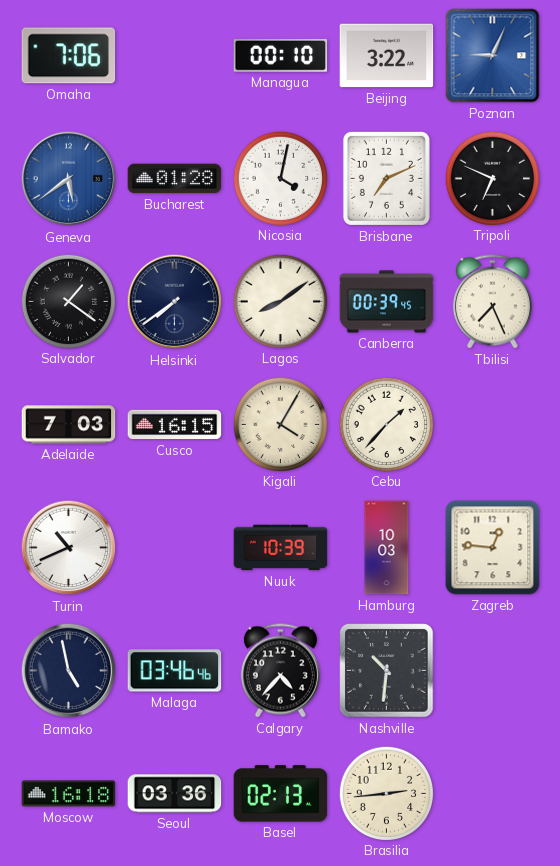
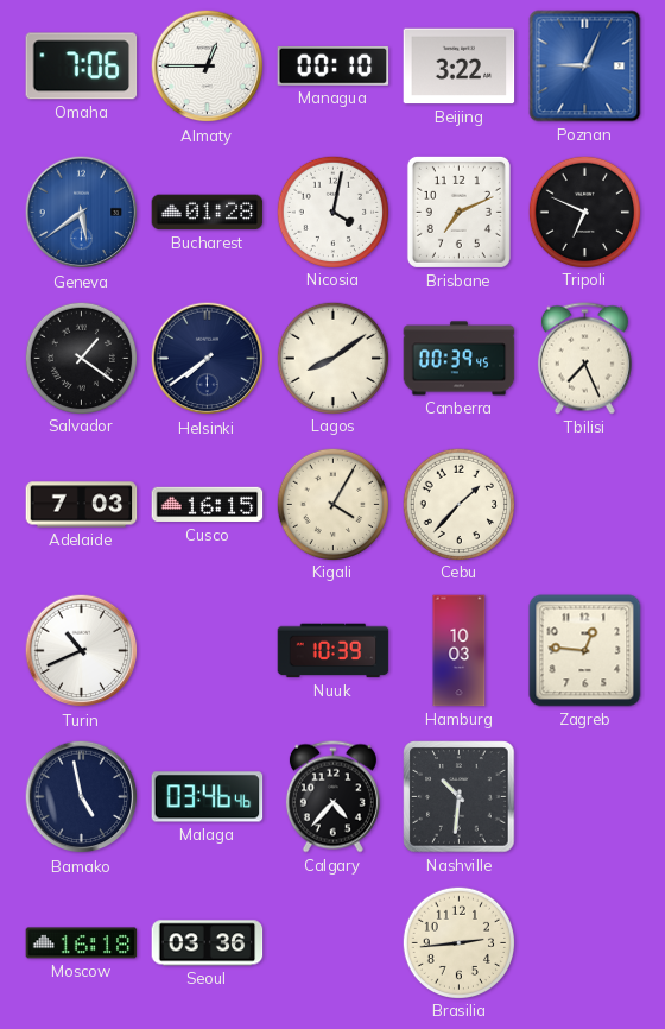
Almaty: none -> 12:45
Basel: 02:13 -> none
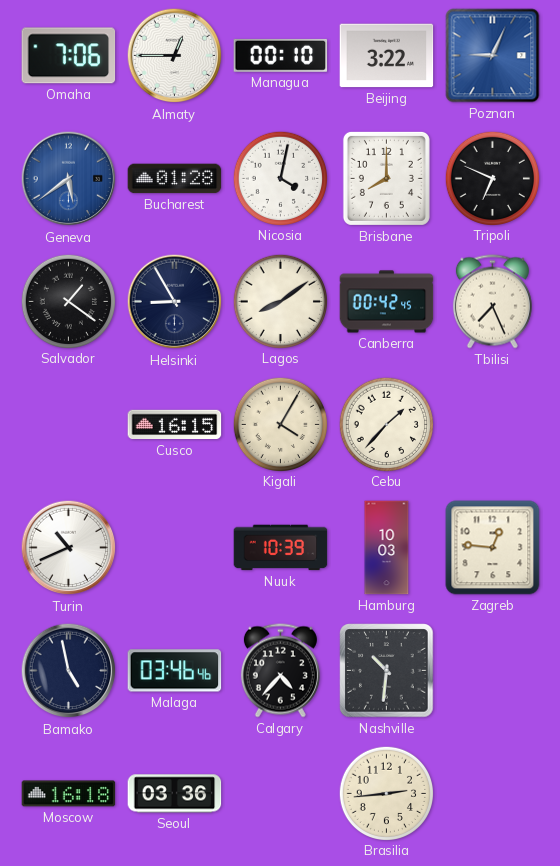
Brisbane: 7:11 -> 8:00
Helsinki: 7:39 -> 8:55
Canberra: 00:39 -> 00:42
Adelaide: 7:03 -> none
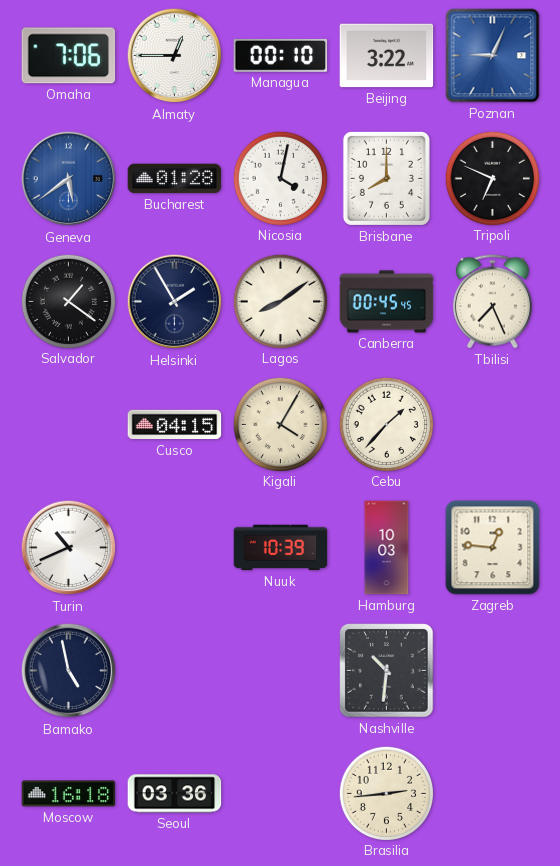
Helsinki: 8:55 -> 1:55
Canberra: 00:42 -> 00:45
Cusco: 16:15 -> 04:15
Malaga: 03:46 -> none
Calgary: 4:37 -> none
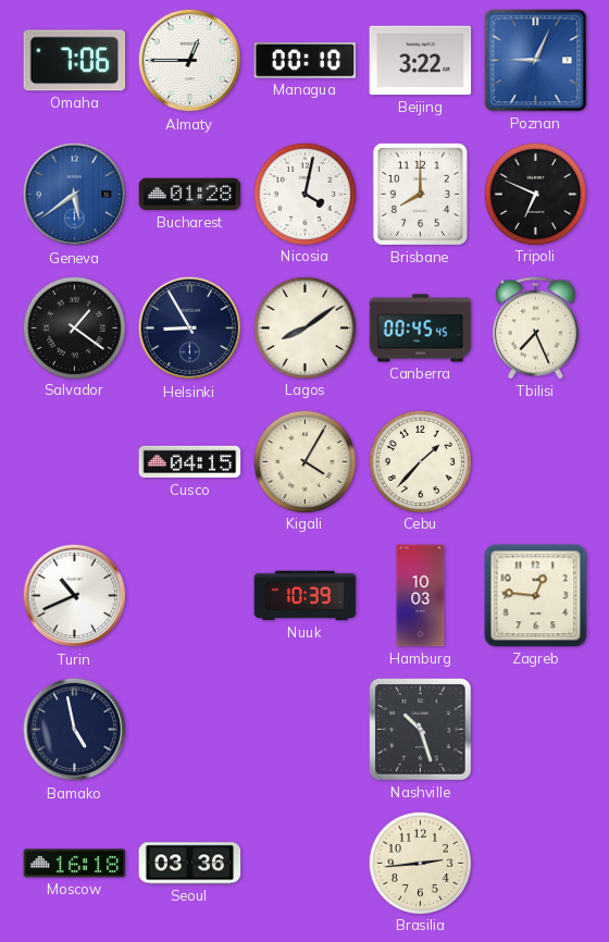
Helsinki: 1:55 -> 8:55
Nashville: 10:31 -> 10:27
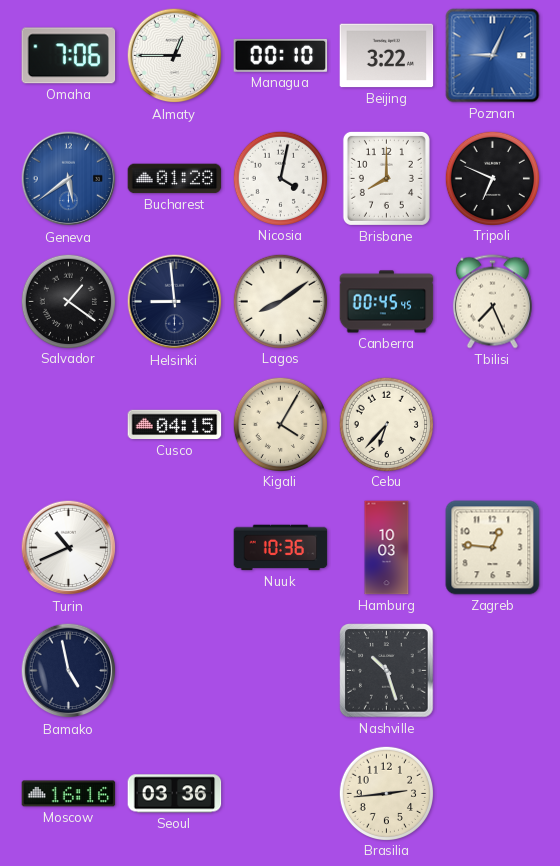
Helsinki: 8:55 -> 8:59
Cebu: 1:37 -> 6:37
Nuuk: 10:39 -> 10:36
Moscow: 16:18 -> 16:16
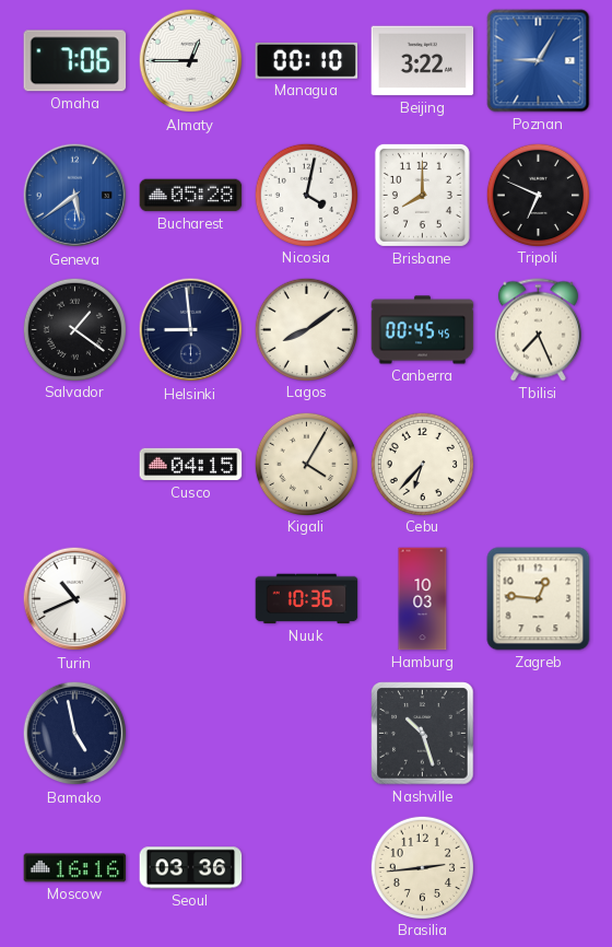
Poznan: 9:04 -> 9:05
Bucharest: 01:28 -> 05:28
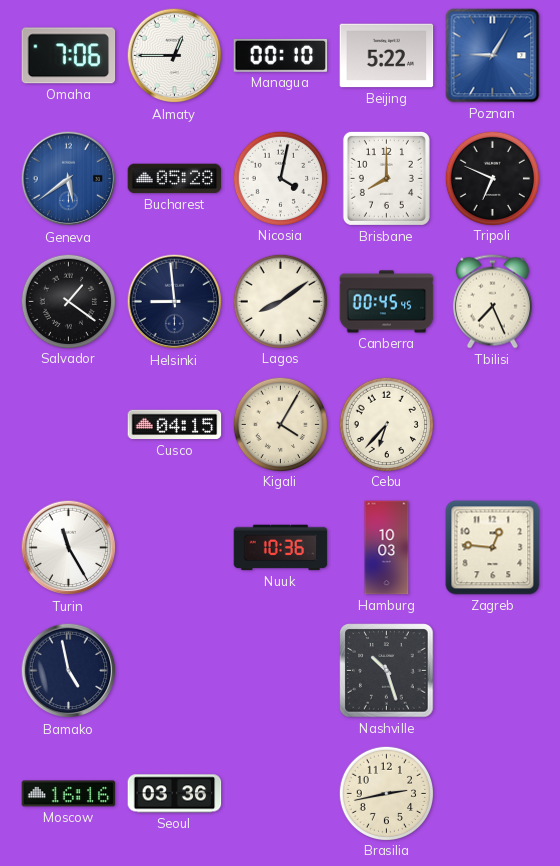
Beijing: 3:22 -> 5:22
Turin: 10:41 -> 11:25
Brasilia: 2:44 -> 2:43
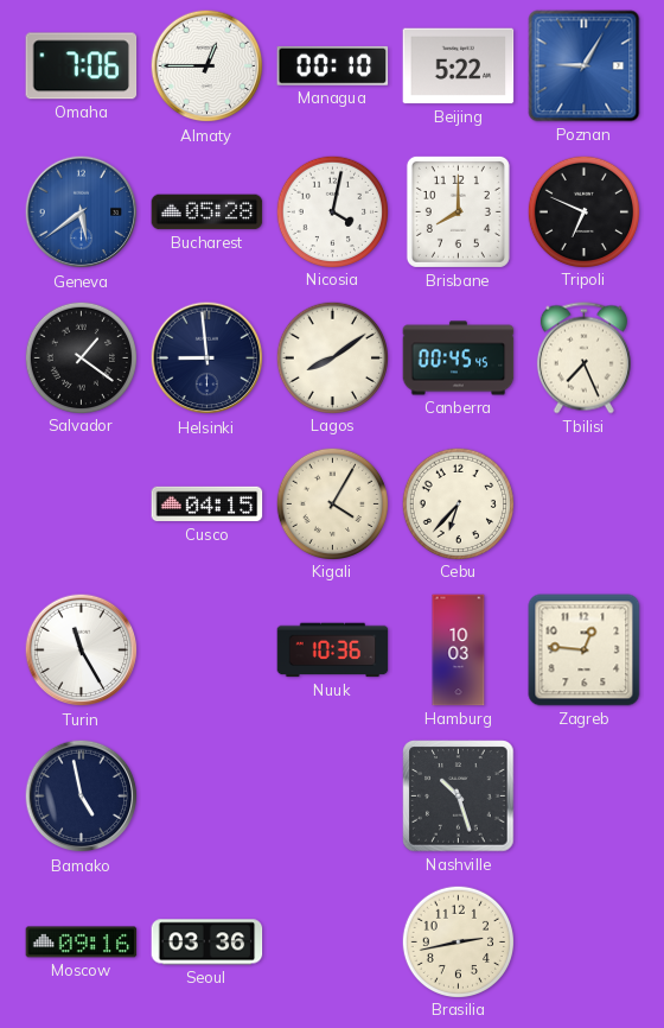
Moscow: 16:16 -> 09:16
